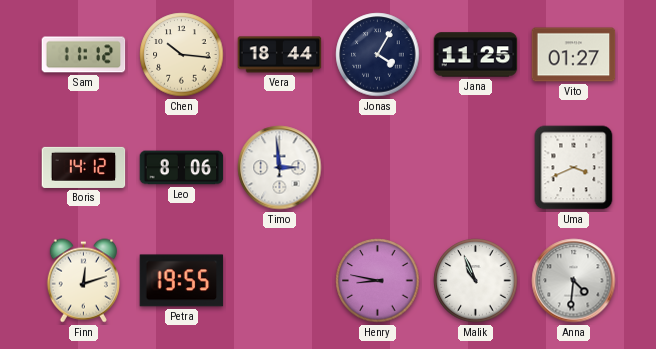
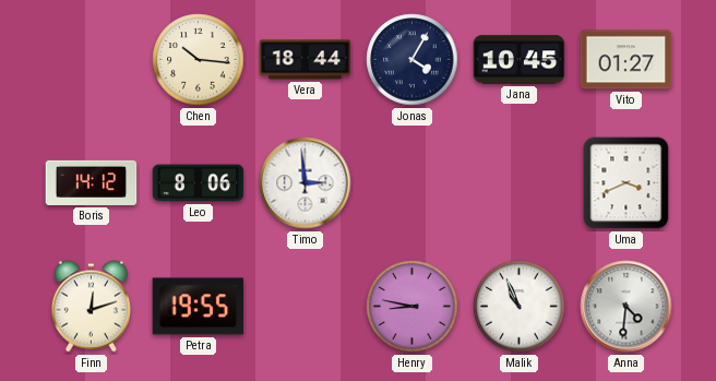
Sam: 11:12 -> none
Jana: 11:25 -> 10:45
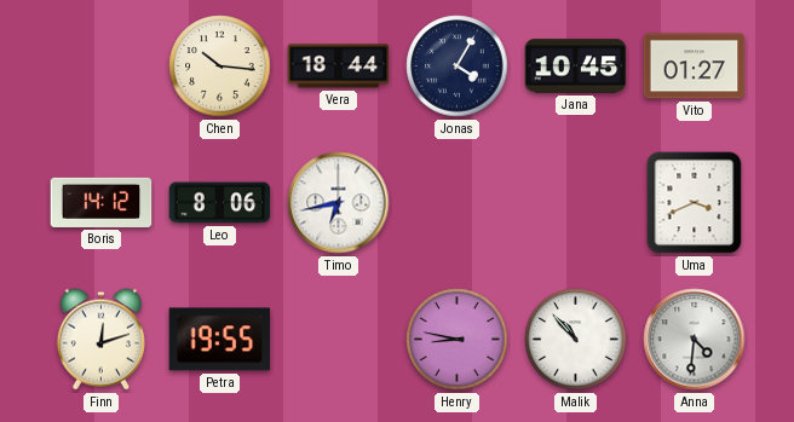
Timo: 2:59 -> 6:43
Malik: 10:56 -> 10:53
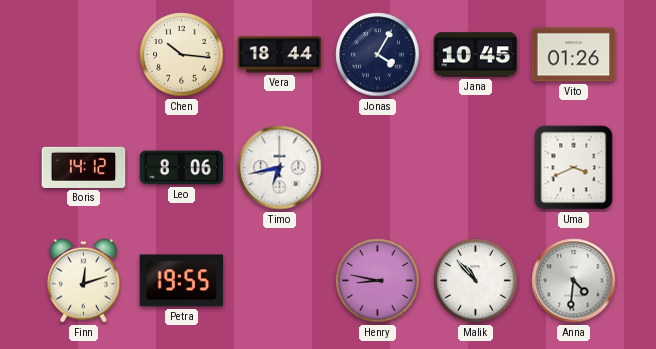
Vito: 01:27 -> 01:26
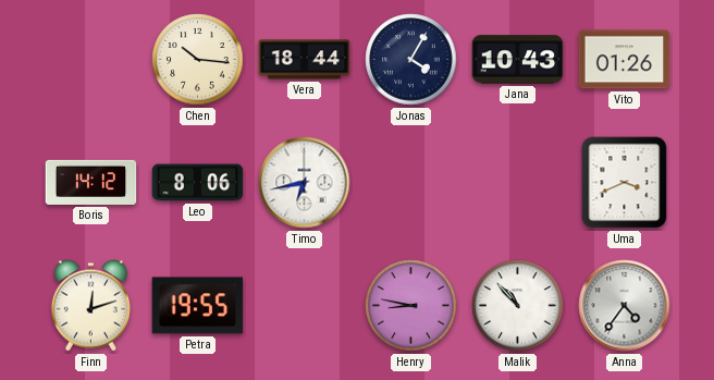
Jana: 10:45 -> 10:43
Anna: 4:31 -> 4:36
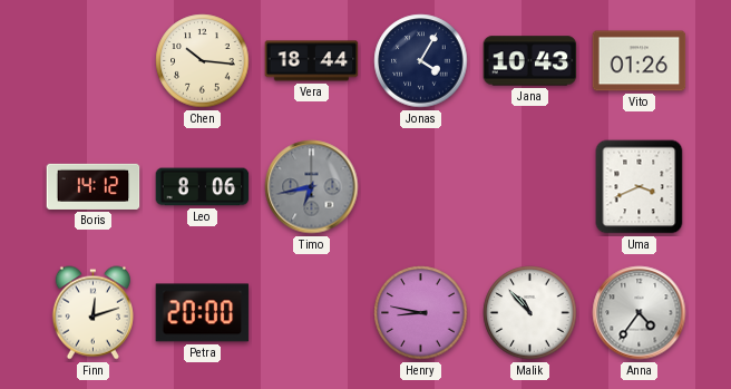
Timo dial: white -> grey
Petra: 19:55 -> 20:00
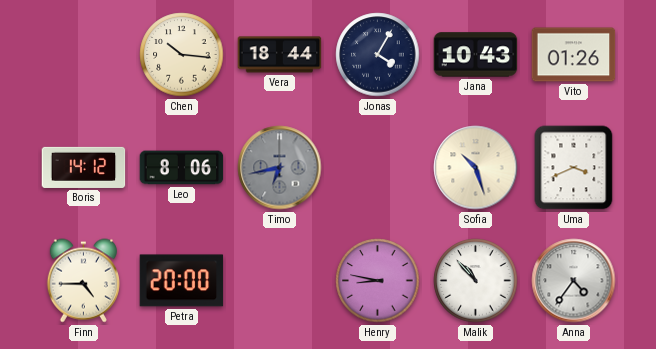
Sofia: none -> 10:27
Finn: 12:12 -> 4:45
